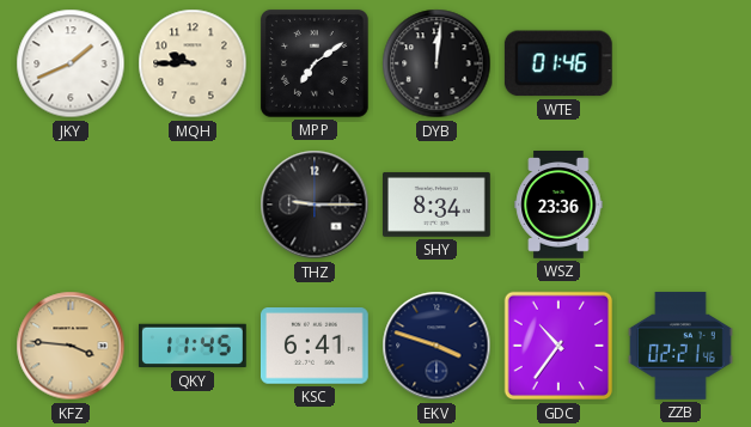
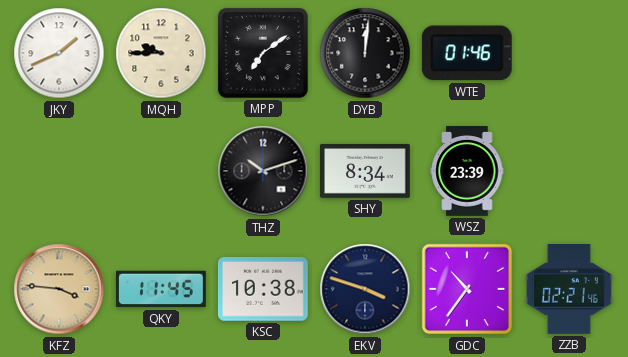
THZ: 9:15 -> 10:12
WSZ: 23:36 -> 23:39
KSC: 6:41 -> 10:38
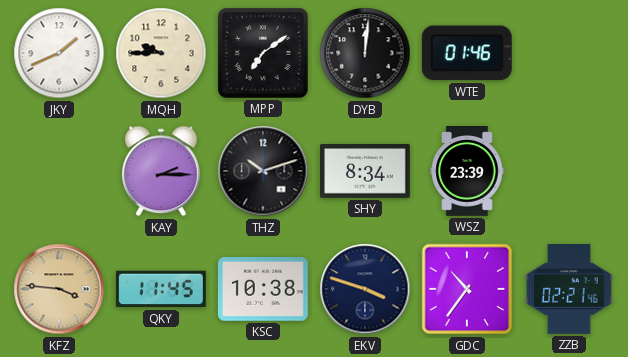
KAY: none -> 2:15
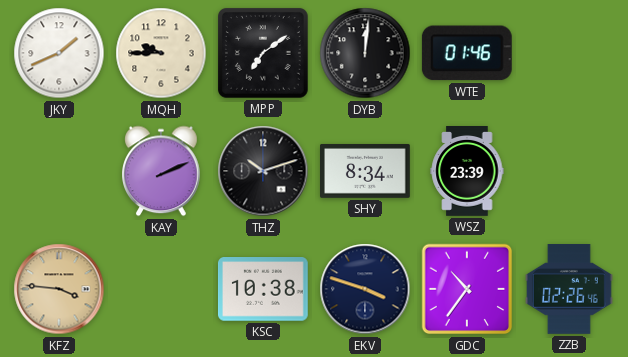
KAY: 2:15 -> 2:11
QKY: 11:45 -> none
ZZB: 02:21 -> 02:26
